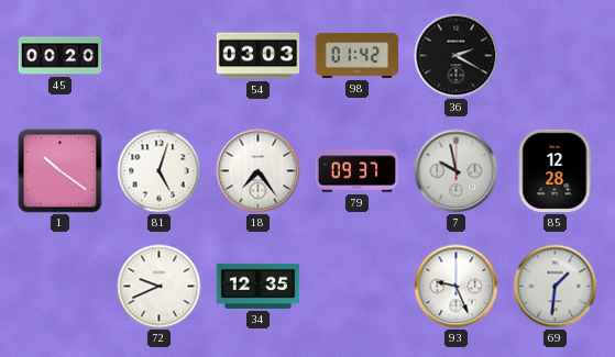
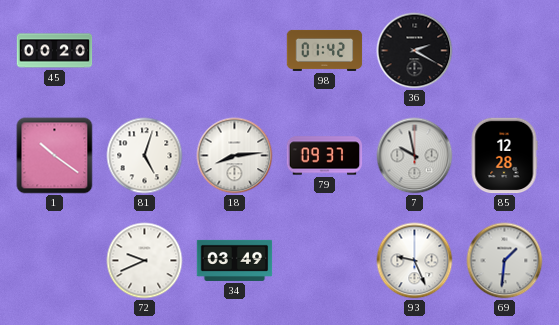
54: 03:03 -> none
18: 7:24 -> 8:14
34: 12:35 -> 03:49
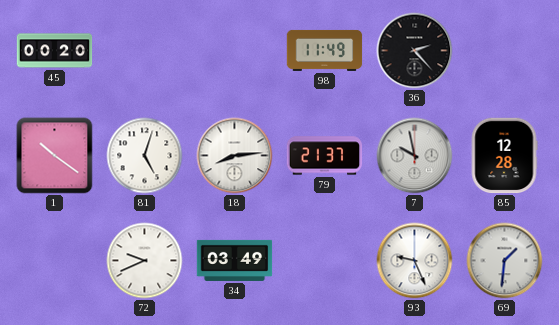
98: 01:42 -> 11:49
36: 2:20 -> 2:23
79: 09:37 -> 21:37
